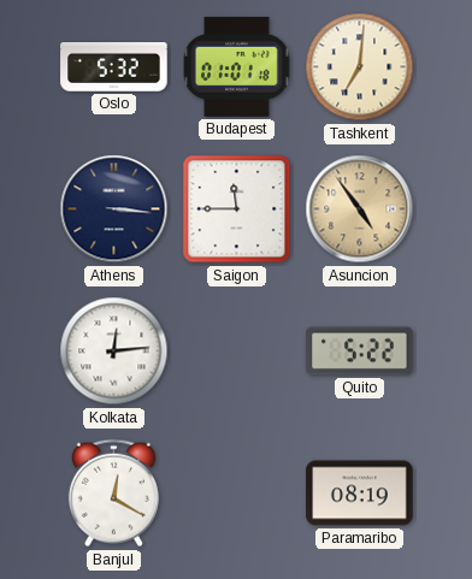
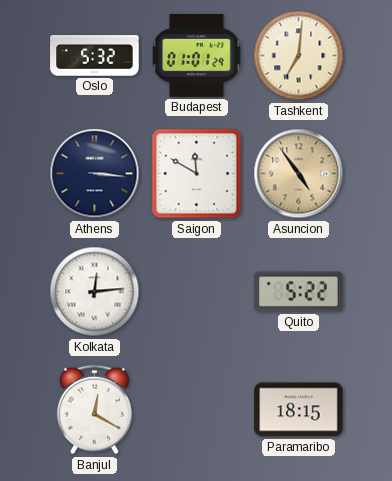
Budapest: 01:01:18 -> 01:01:29
Saigon: 11:45 -> 11:50
Paramaribo: 08:19 -> 18:15
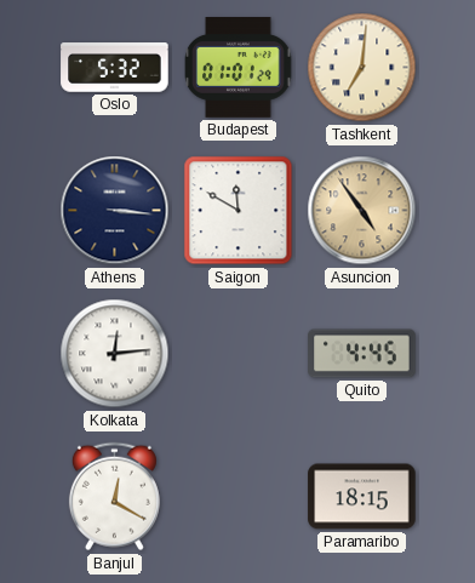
Quito: 5:22 -> 4:45
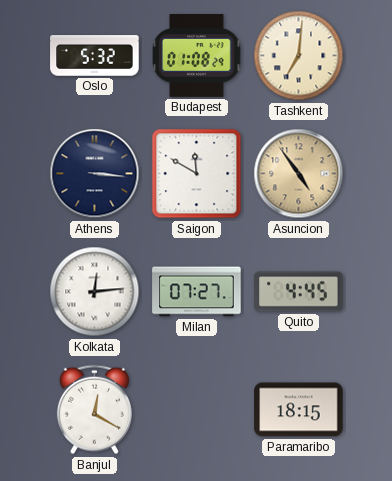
Budapest: 01:01 -> 01:08
Milan: none -> 07:27
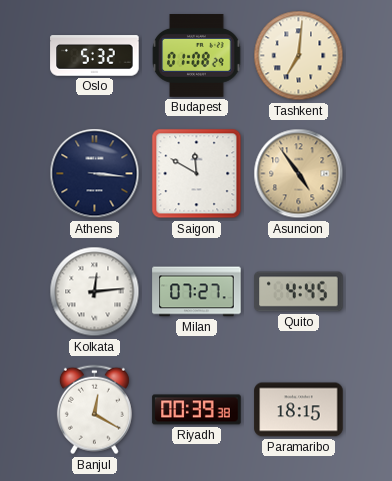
Riyadh: none -> 00:39
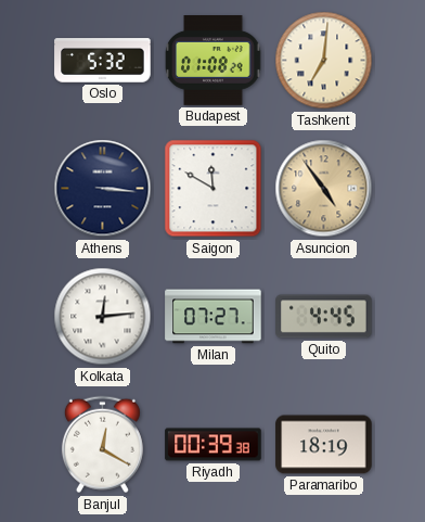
Paramaribo: 18:15 -> 18:19
